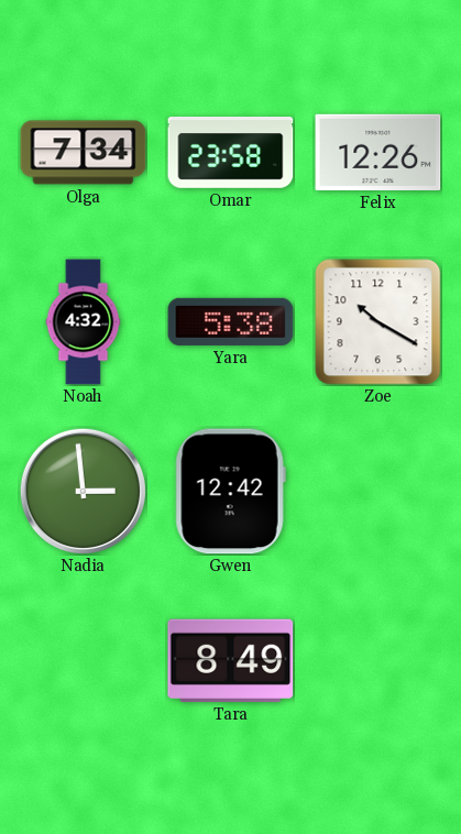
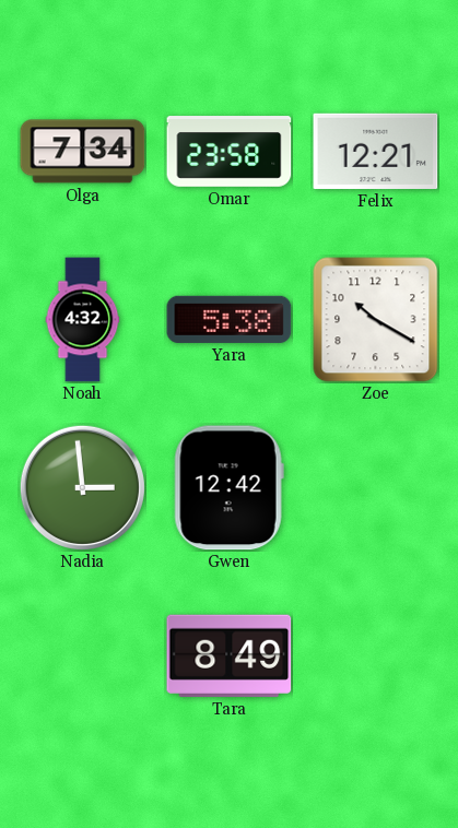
Felix: 12:26 -> 12:21
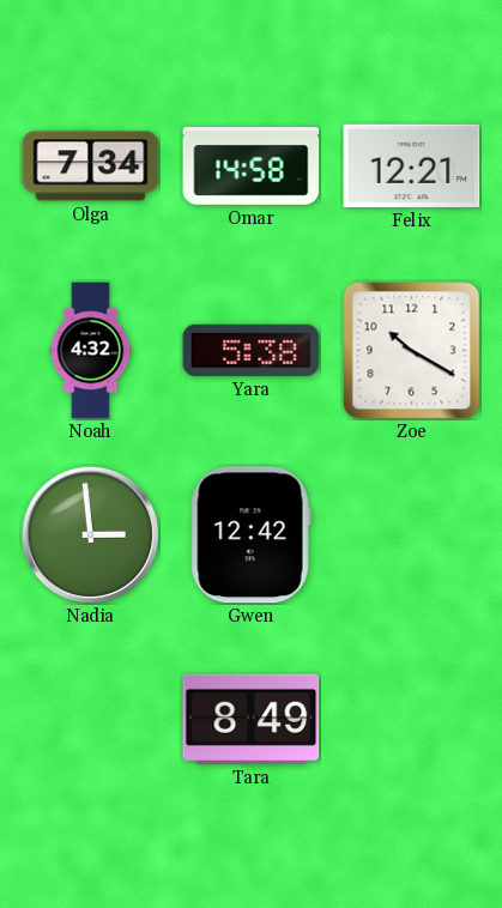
Omar: 23:58 -> 14:58
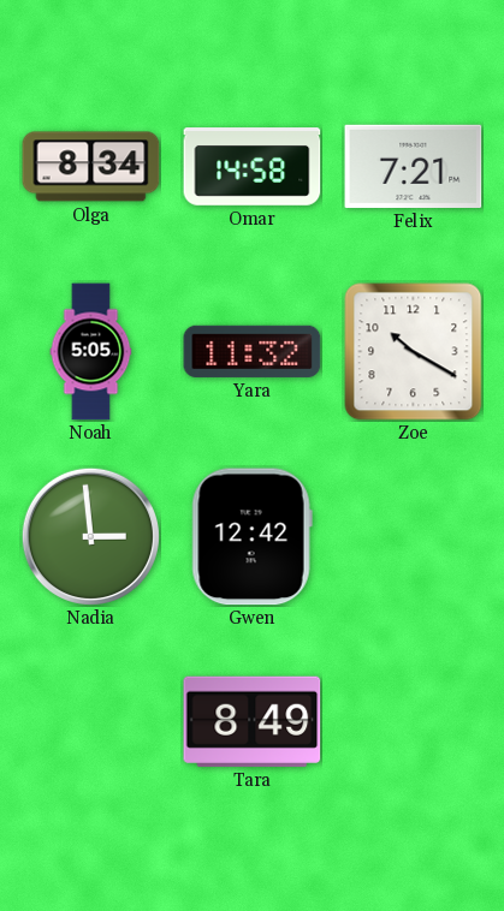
Olga: 7:34 -> 8:34
Felix: 12:21 -> 7:21
Noah: 4:32 -> 5:05
Yara: 5:38 -> 11:32
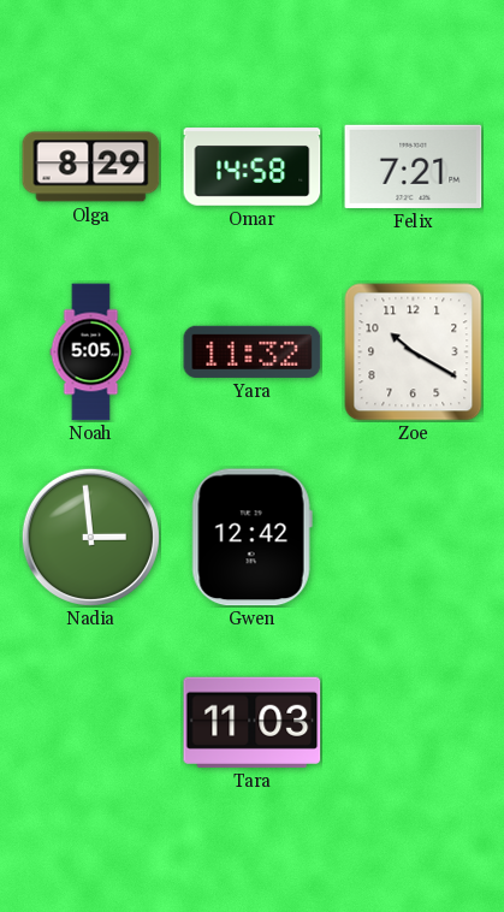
Olga: 8:34 -> 8:29
Tara: 8:49 -> 11:03
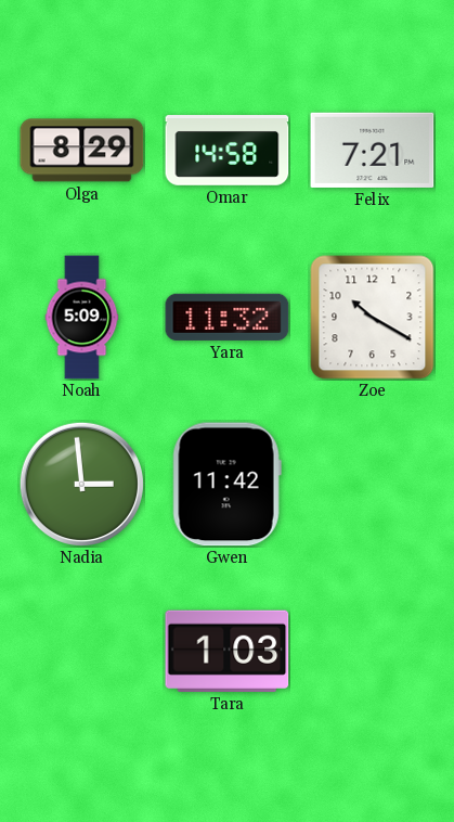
Noah: 5:05 -> 5:09
Gwen: 12:42 -> 11:42
Tara: 11:03 -> 1:03
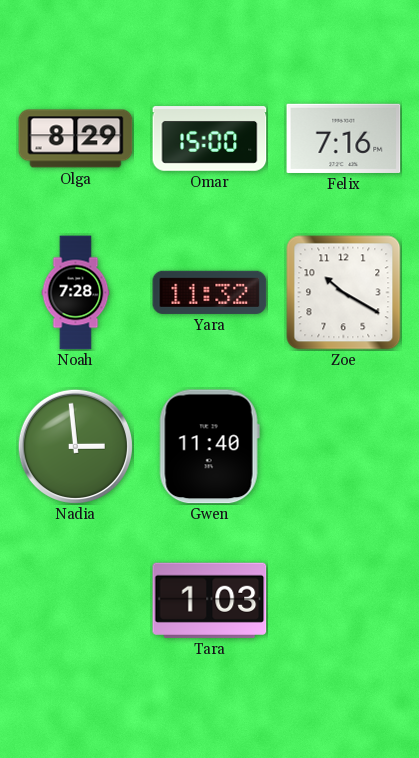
Omar: 14:58 -> 15:00
Felix: 7:21 -> 7:16
Noah: 5:09 -> 7:28
Gwen: 11:42 -> 11:40
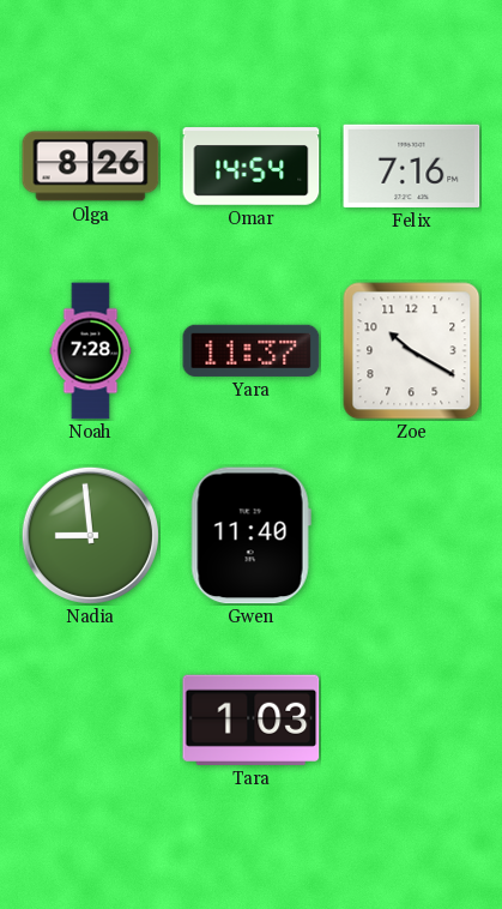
Olga: 8:29 -> 8:26
Omar: 15:00 -> 14:54
Yara: 11:32 -> 11:37
Nadia: 2:59 -> 8:59
